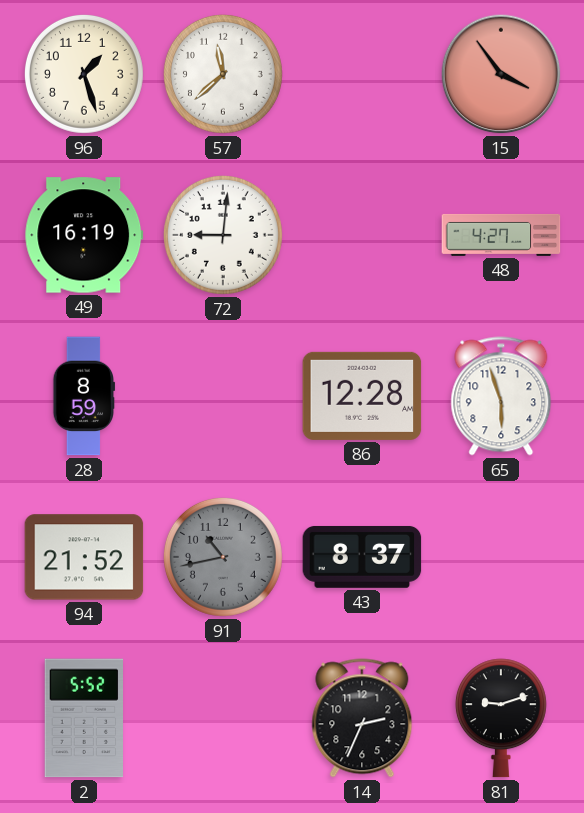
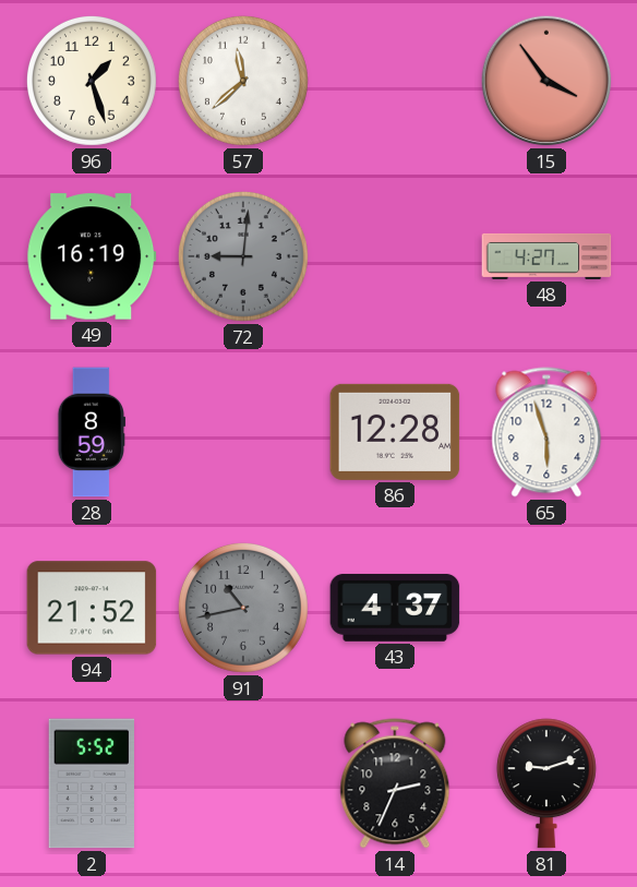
72 dial: white -> grey
43: 8:37 -> 4:37
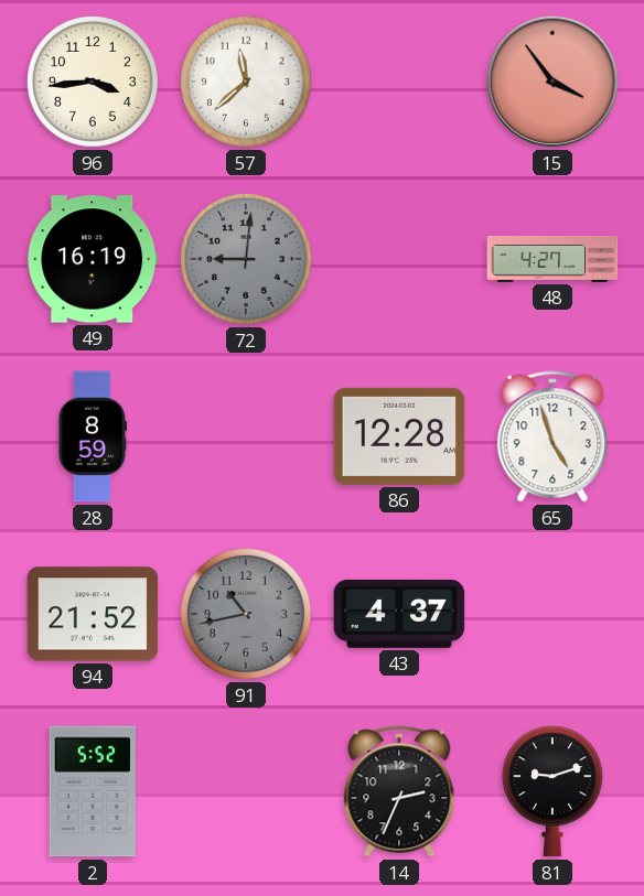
96: 1:27 -> 3:44
65: 5:57 -> 4:57
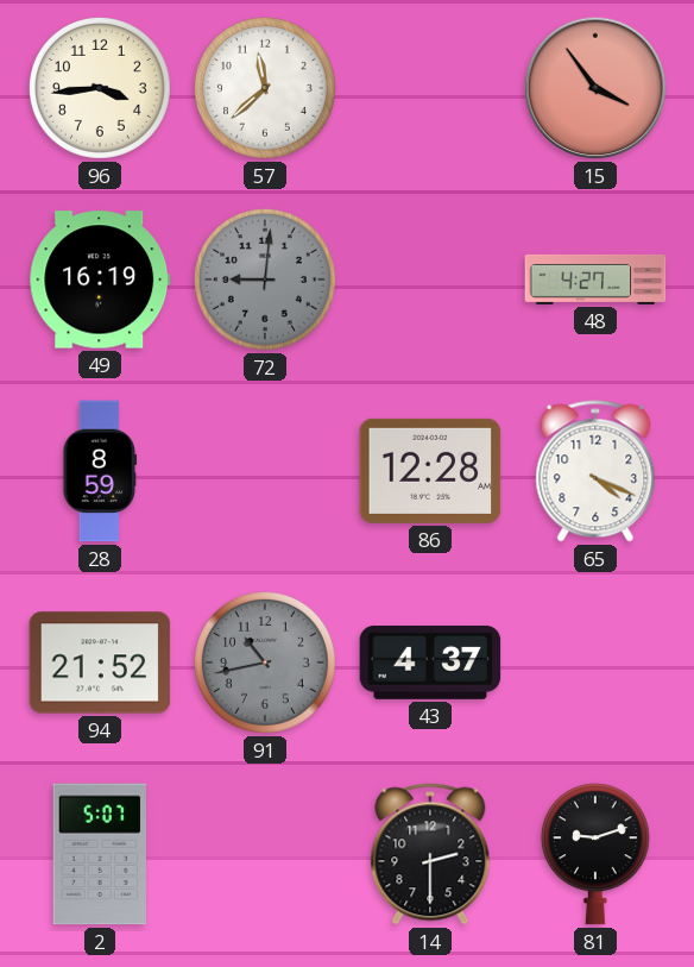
65: 4:57 -> 4:19
2: 5:52 -> 5:07
14: 2:34 -> 2:30
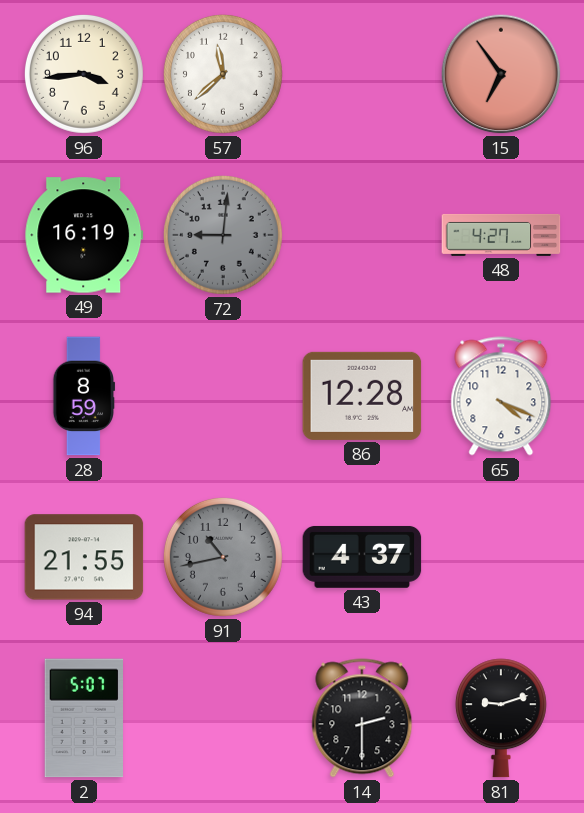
15: 3:54 -> 6:54
94: 21:52 -> 21:55
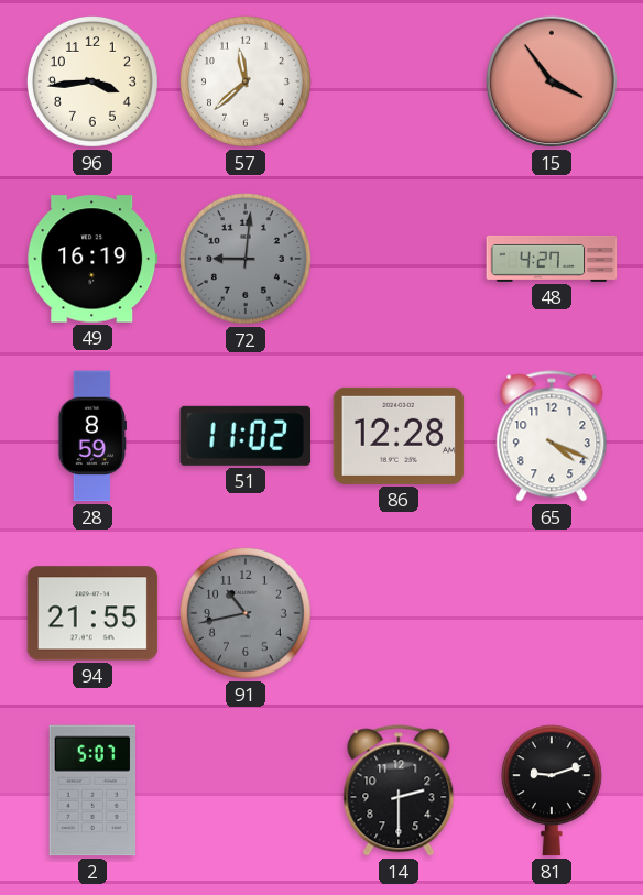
15: 6:54 -> 3:54
51: none -> 11:02
43: 4:37 -> none
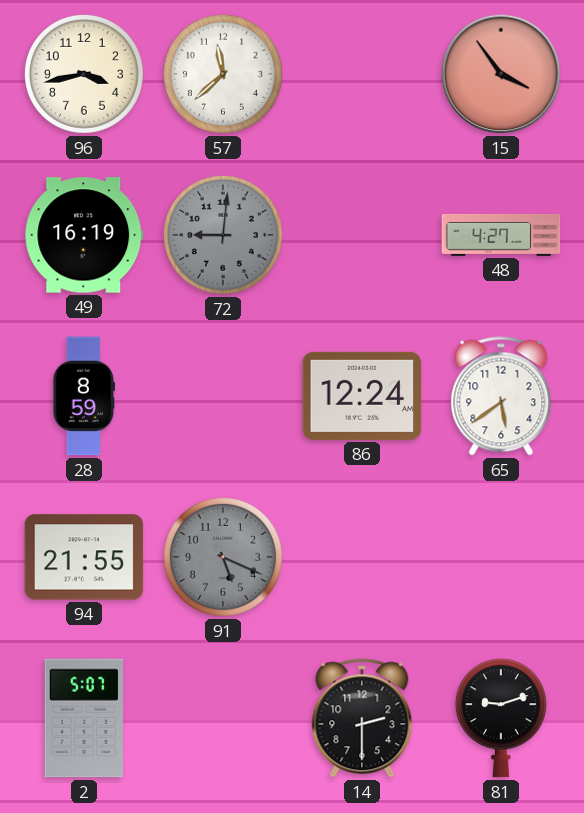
96: 3:44 -> 3:43
51: 11:02 -> none
86: 12:28 -> 12:24
65: 4:19 -> 5:39
91: 10:43 -> 5:19
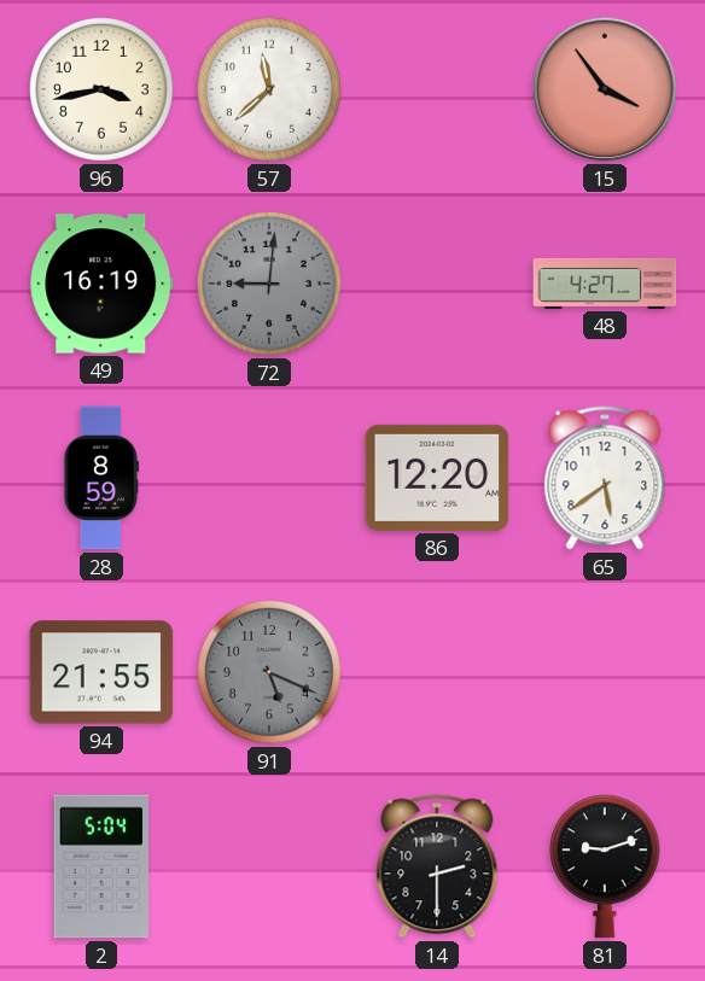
86: 12:24 -> 12:20
2: 5:07 -> 5:04
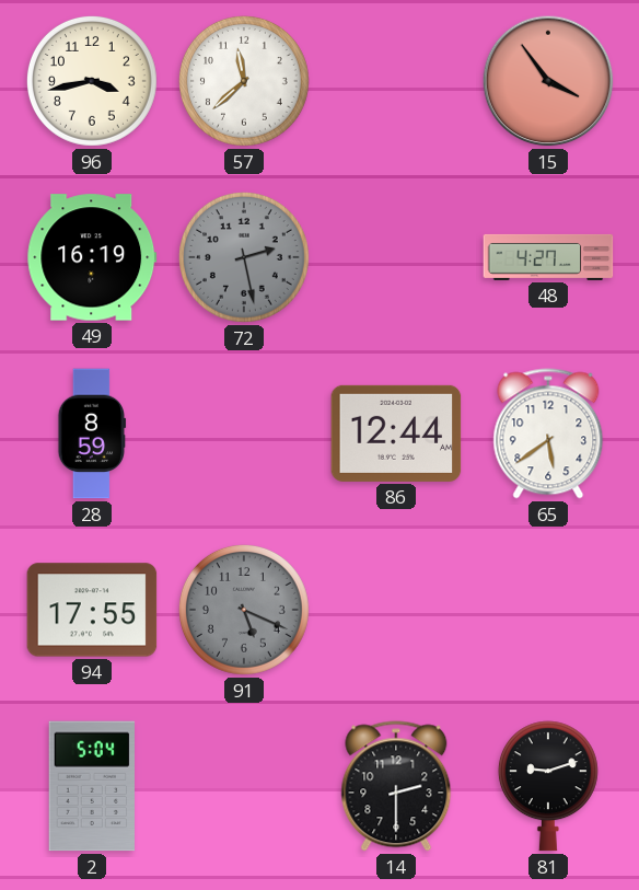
72: 9:01 -> 2:28
86: 12:20 -> 12:44
94: 21:55 -> 17:55
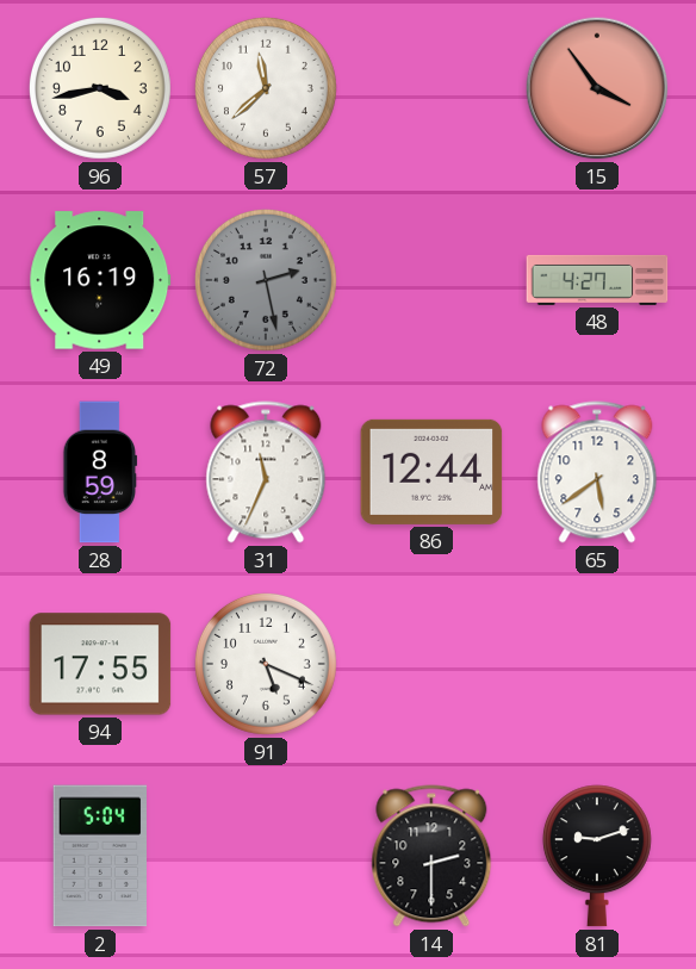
31: none -> 11:34
91 dial: grey -> white
